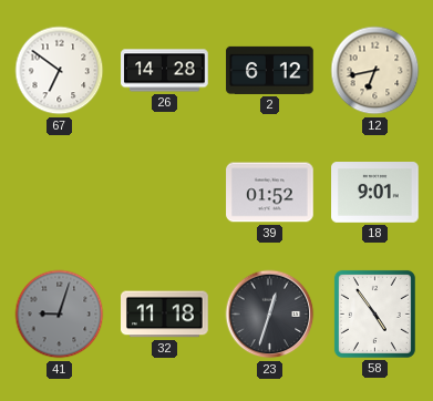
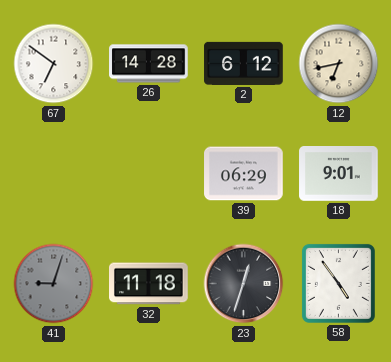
39: 01:52 -> 06:29
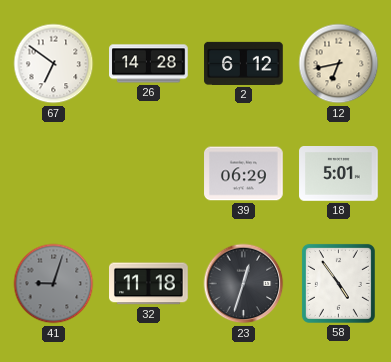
18: 9:01 -> 5:01
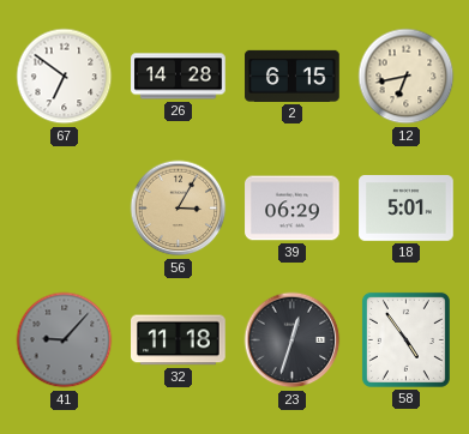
2: 6:12 -> 6:15
56: none -> 3:05
41: 9:03 -> 9:07
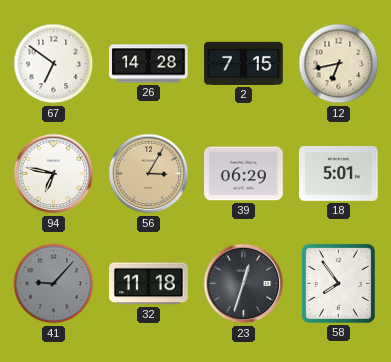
2: 6:15 -> 7:15
94: none -> 6:47
58: 4:54 -> 7:54
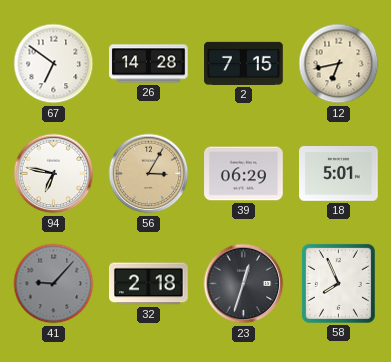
32: 11:18 -> 2:18
58: 7:54 -> 7:56
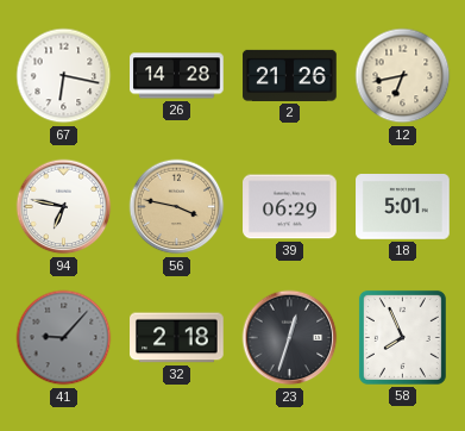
67: 6:51 -> 6:17
2: 7:15 -> 21:26
56: 3:05 -> 3:47
